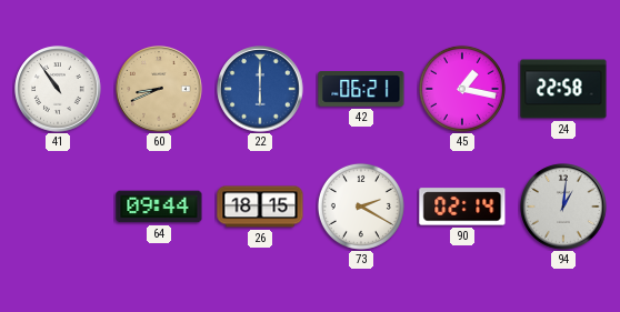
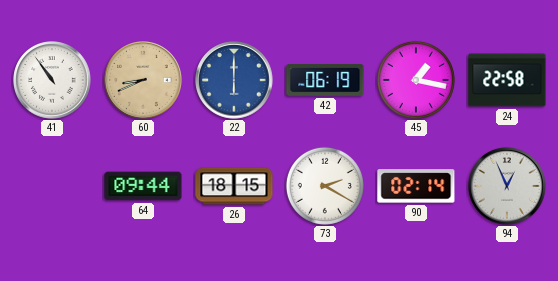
42: 06:21 -> 06:19
94: 1:01 -> 12:56
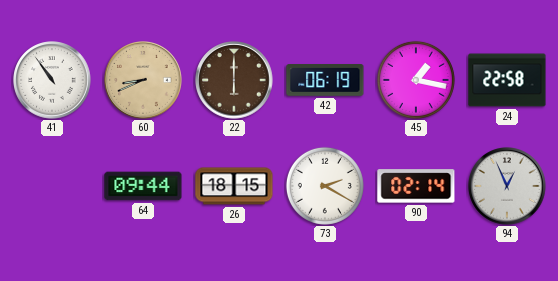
22 dial: blue -> brown
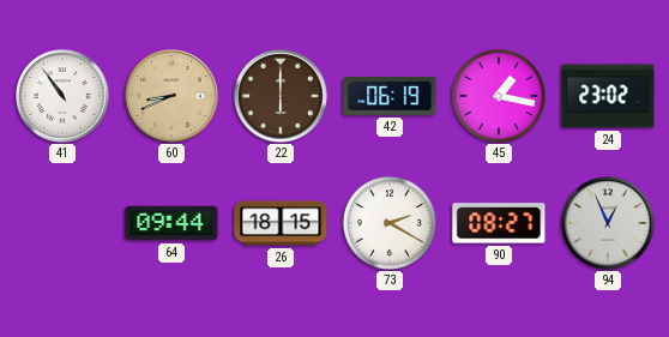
24: 22:58 -> 23:02
90: 02:14 -> 08:27
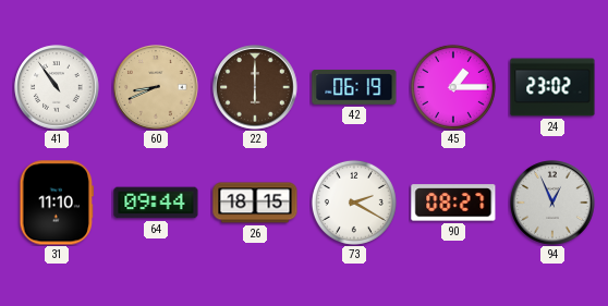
45: 1:17 -> 1:15
31: none -> 11:10
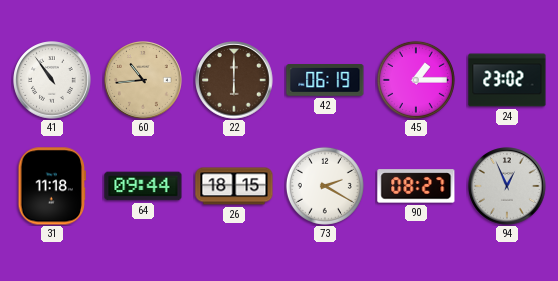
60: 8:41 -> 10:44
31: 11:10 -> 11:18
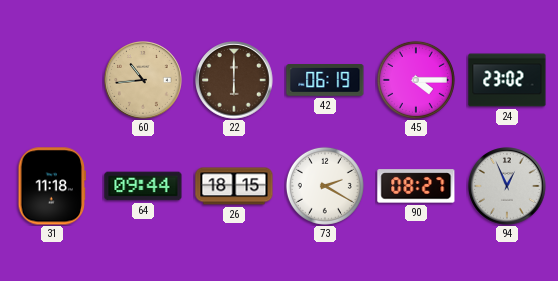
41: 10:54 -> none
45: 1:15 -> 4:15
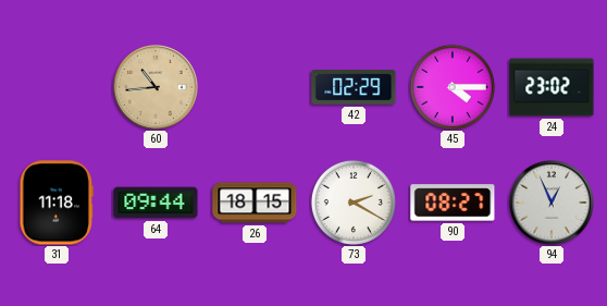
22: 6:00 -> none
42: 06:19 -> 02:29
